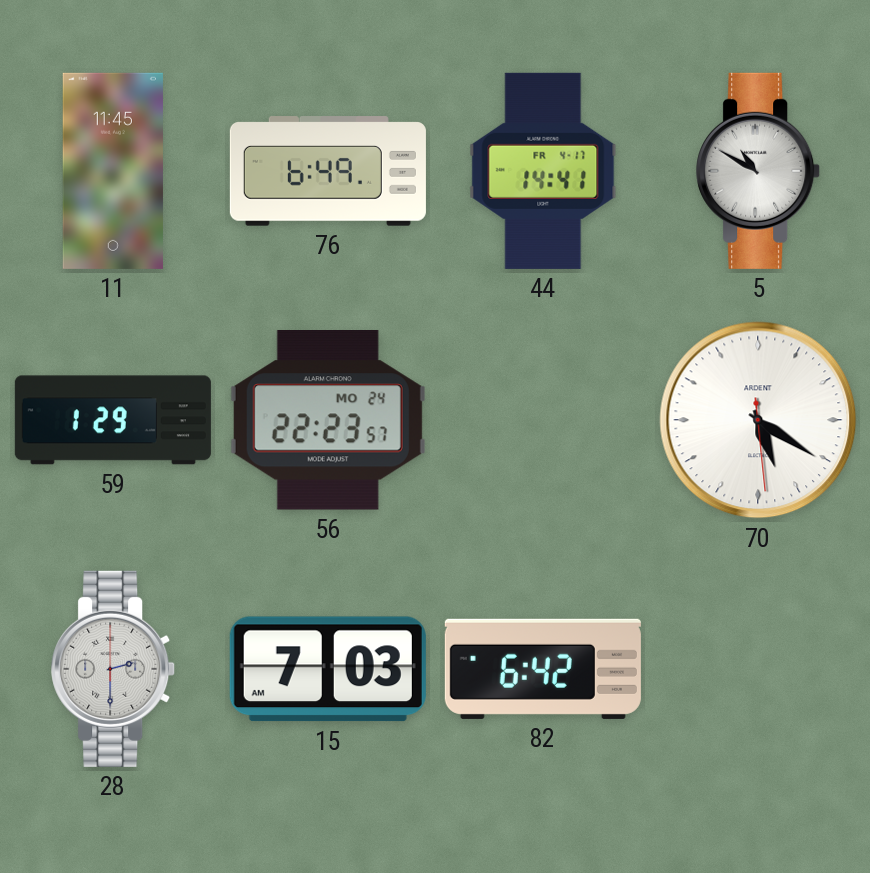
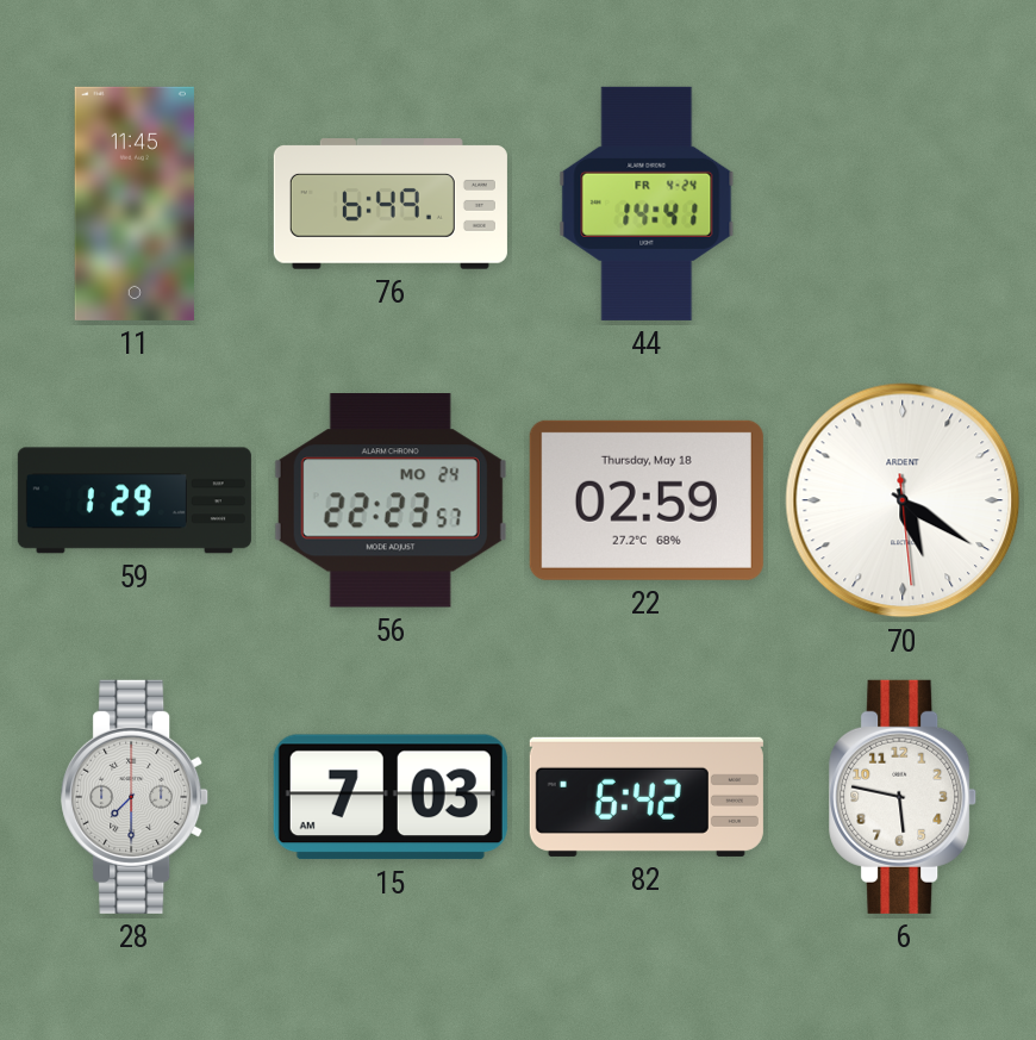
44 date: FR 4-17 -> FR 4-24
5: 10:50 -> none
22: none -> 02:59
28: 2:30 -> 7:30
6: none -> 5:47
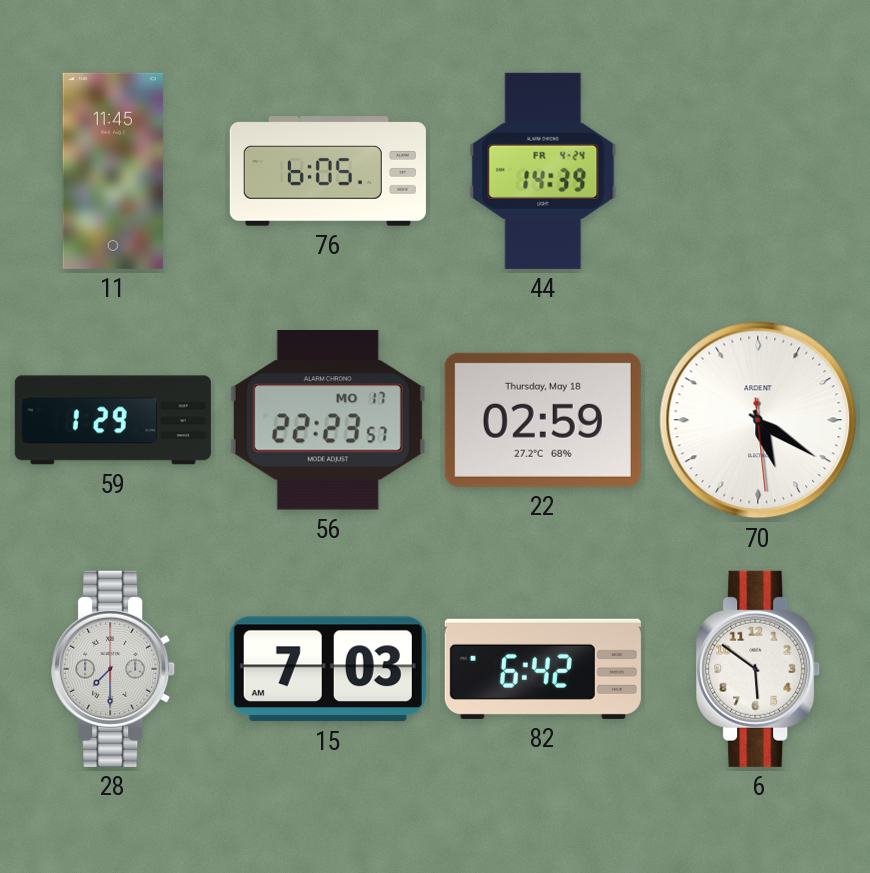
76: 6:49 -> 6:05
44: 14:41 -> 14:39
56 date: MO 24 -> MO 17
6: 5:47 -> 5:51
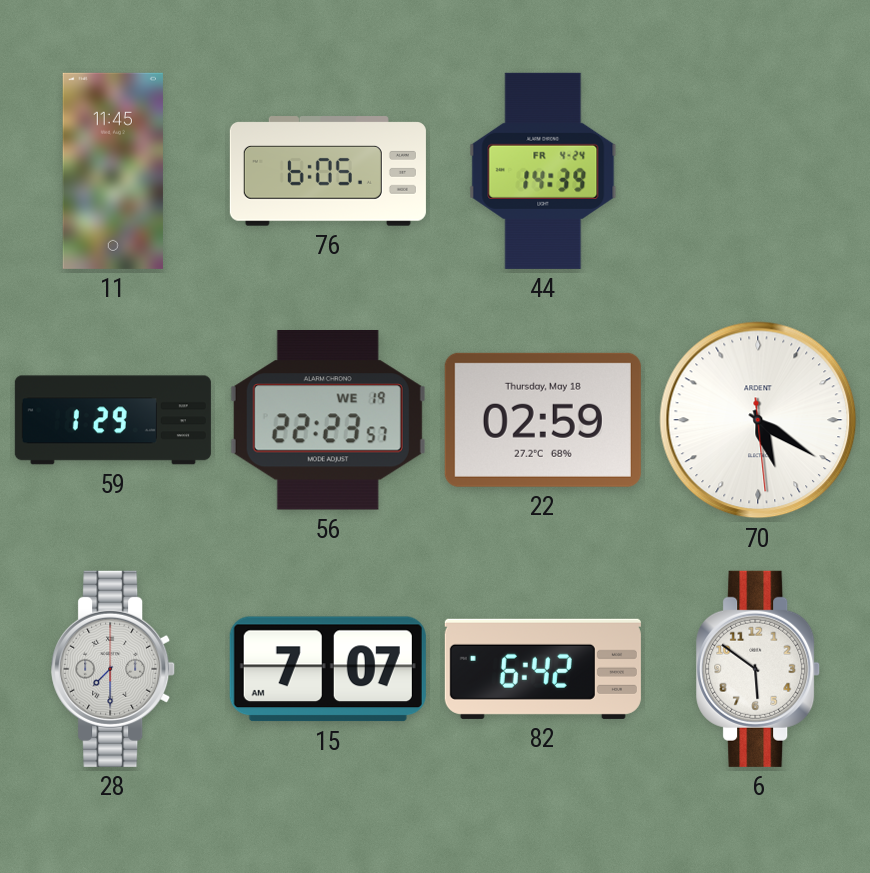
56 date: MO 17 -> WE 19
15: 7:03 -> 7:07
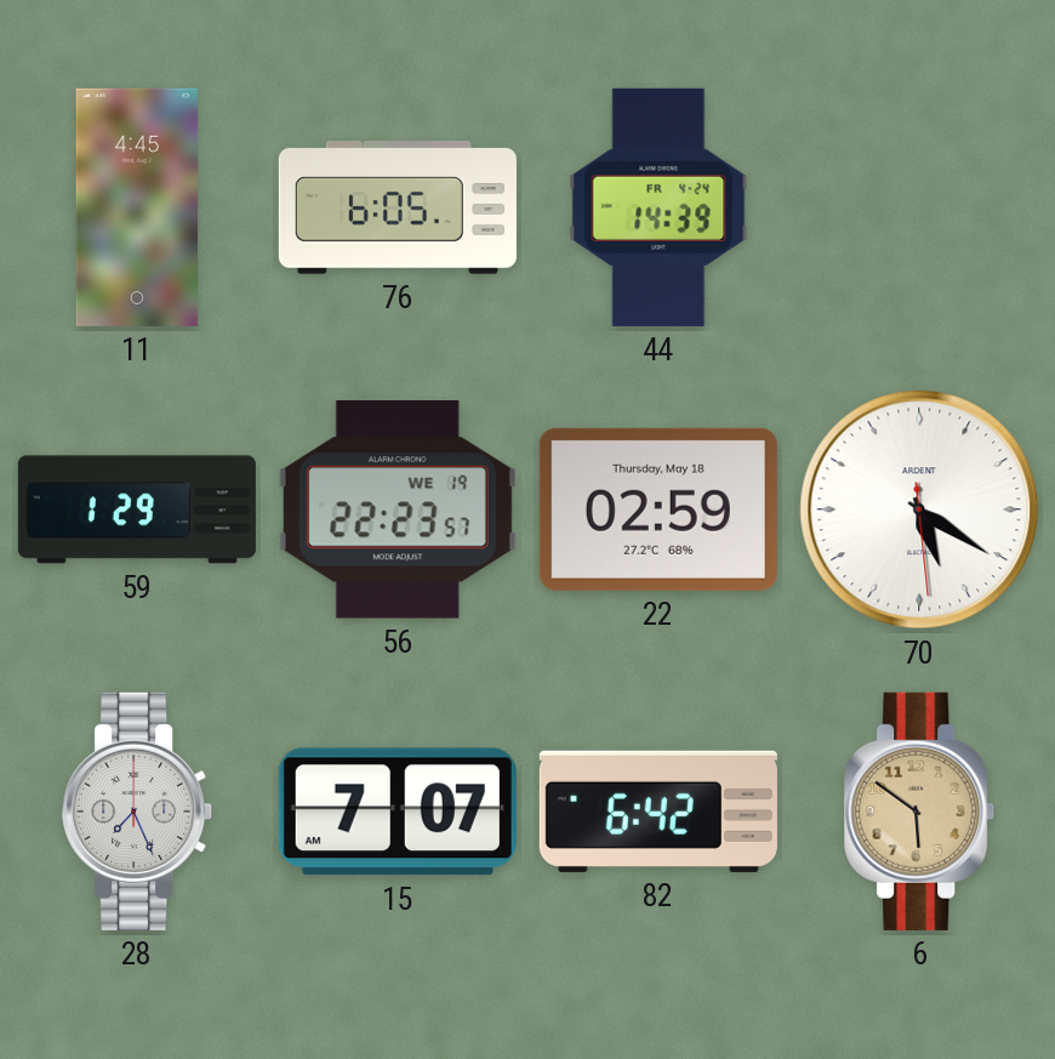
11: 11:45 -> 4:45
28: 7:30 -> 7:26
6 dial: white -> champagne
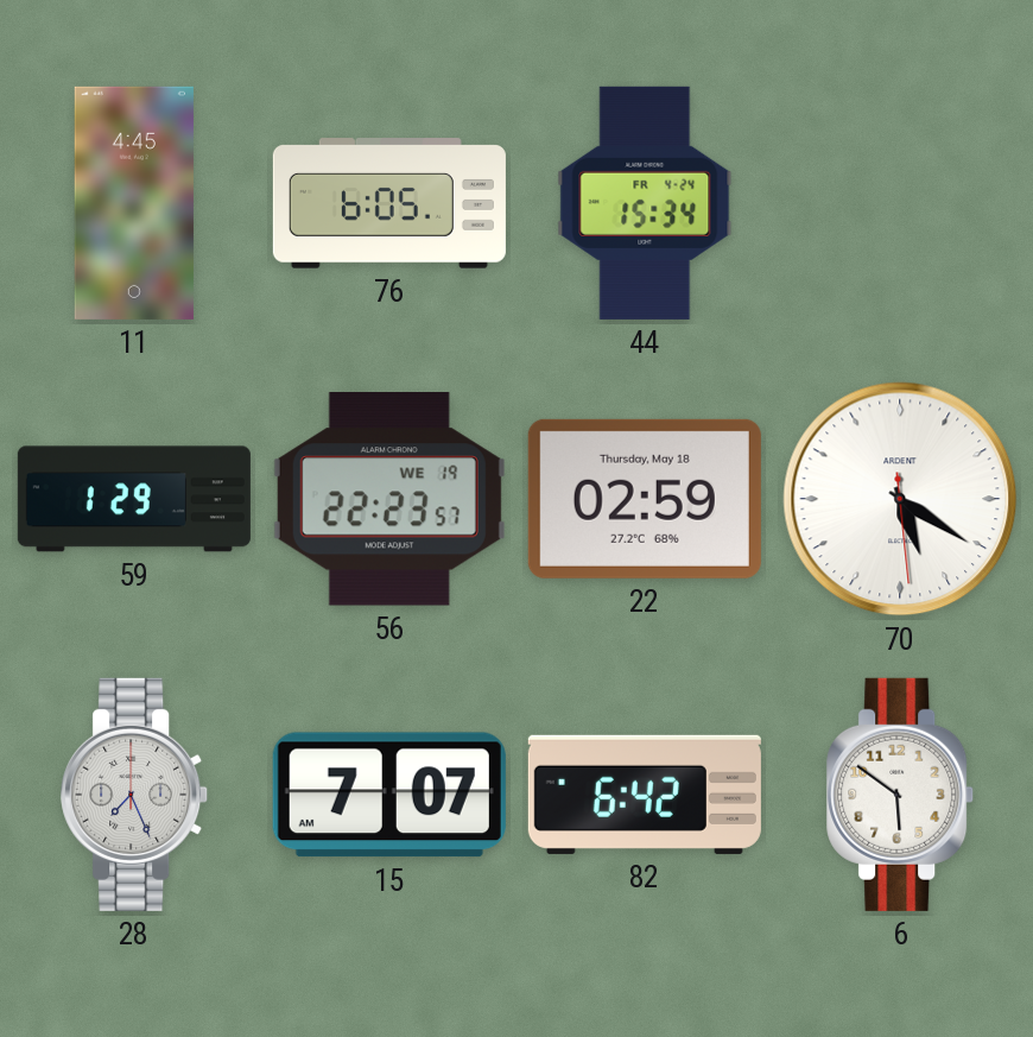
44: 14:39 -> 15:34
6 dial: champagne -> white
